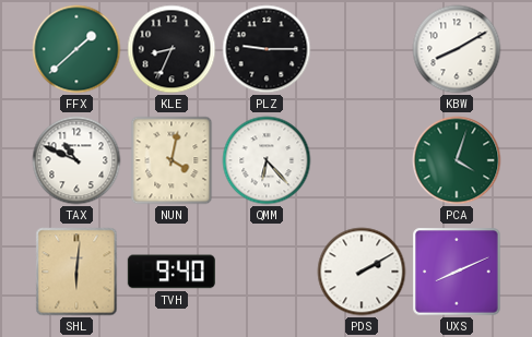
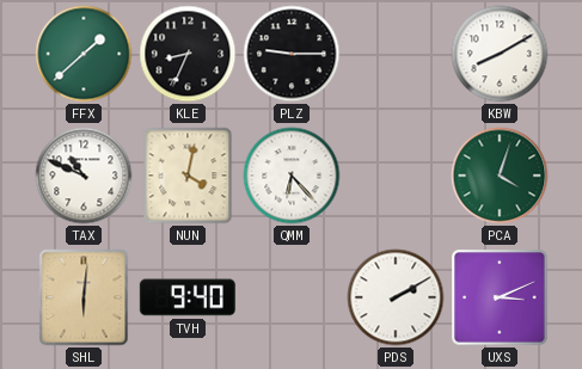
UXS: 8:11 -> 3:11
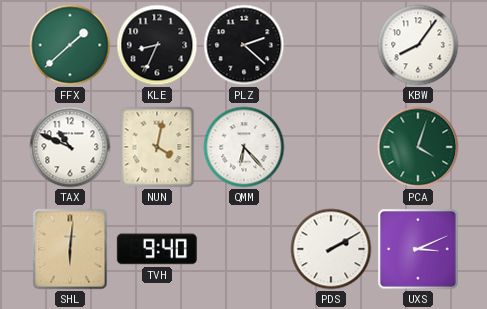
PLZ: 9:15 -> 2:22
KBW: 8:10 -> 8:06
